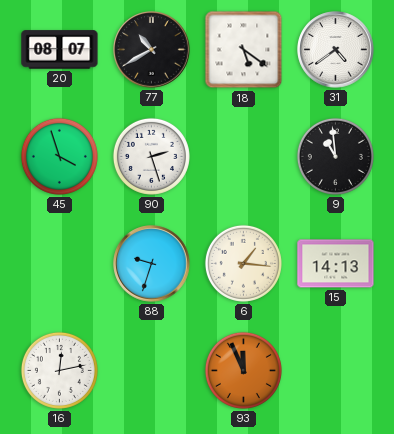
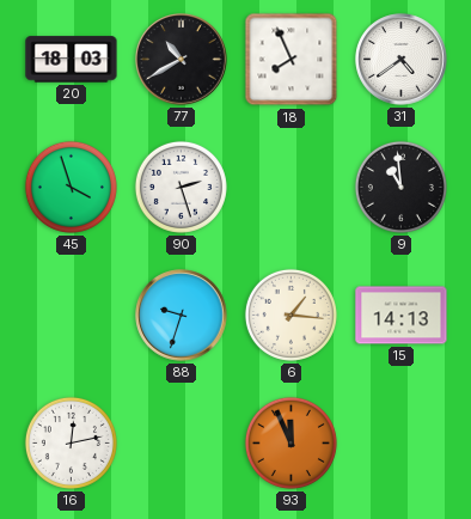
20: 08:07 -> 18:03
18: 5:21 -> 7:56
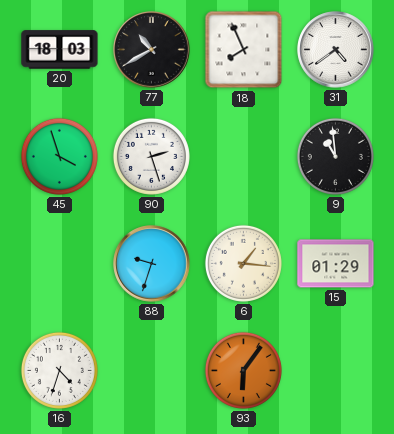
15: 14:13 -> 01:29
16: 12:13 -> 4:33
93: 11:56 -> 6:06
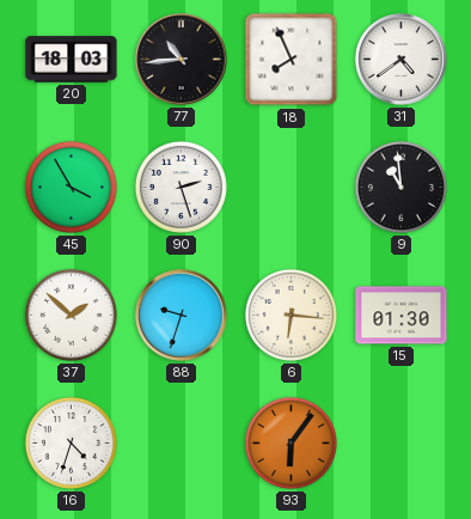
77: 10:40 -> 10:44
45: 3:57 -> 3:55
37: none -> 1:52
6: 1:16 -> 6:16
15: 01:29 -> 01:30
